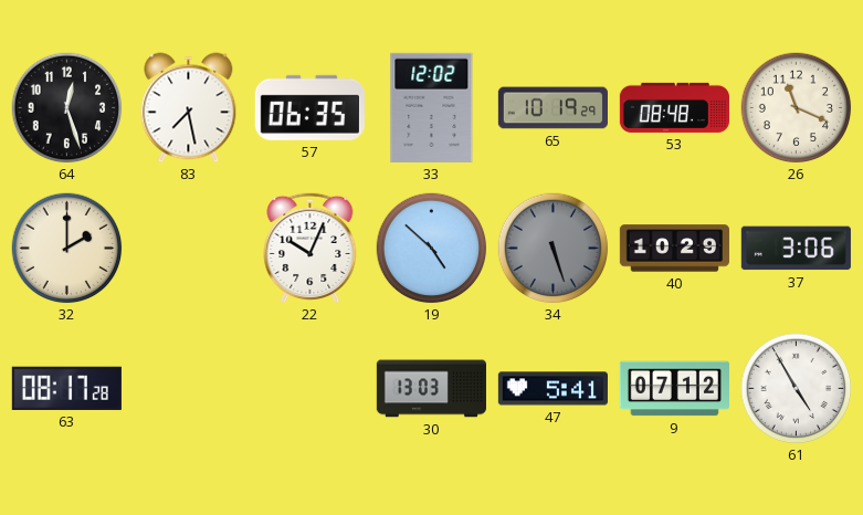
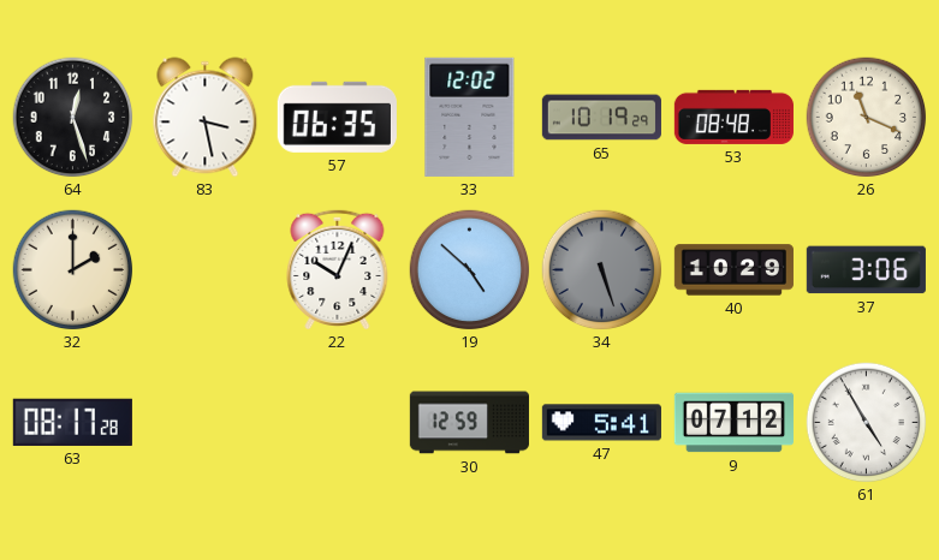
83: 7:28 -> 3:28
30: 13:03 -> 12:59
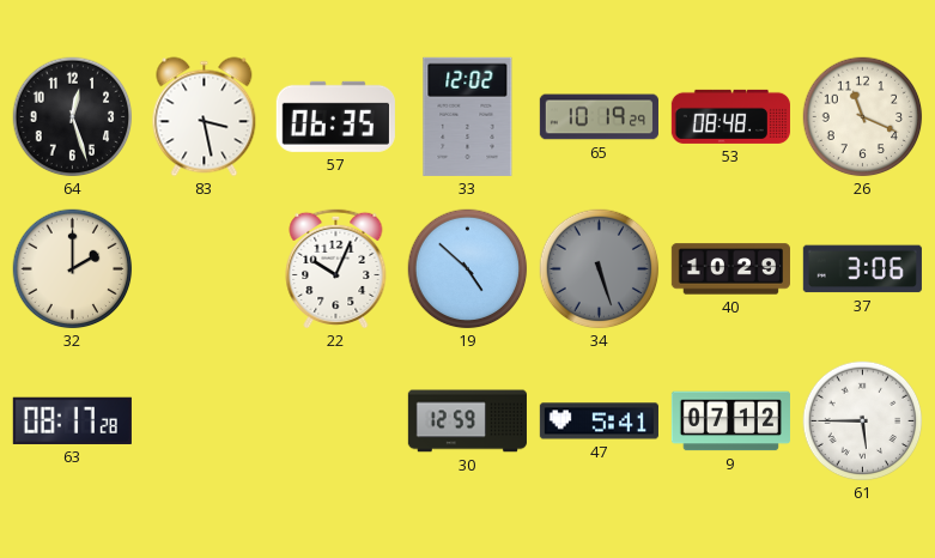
61: 4:55 -> 5:45
